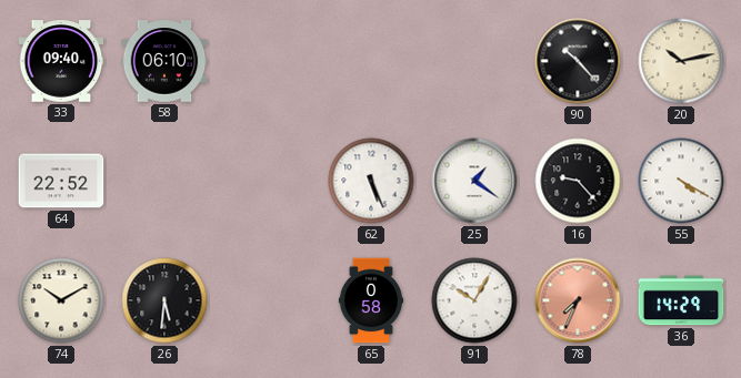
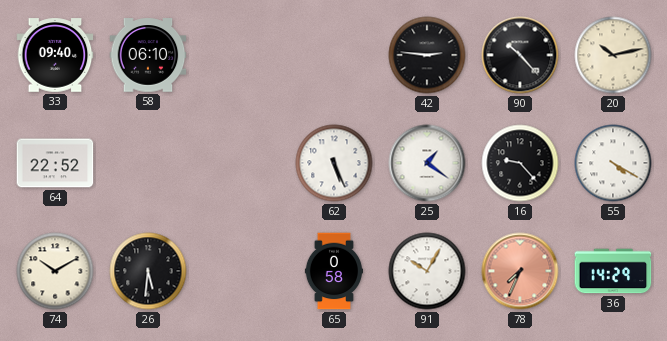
42: none -> 2:46
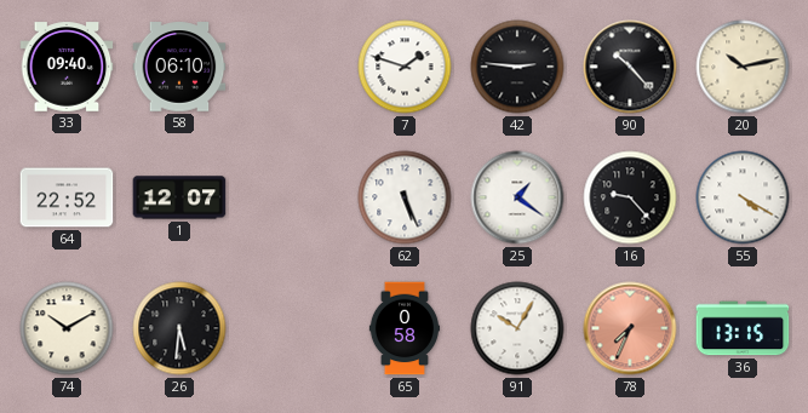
7: none -> 1:48
1: none -> 12:07
36: 14:29 -> 13:15
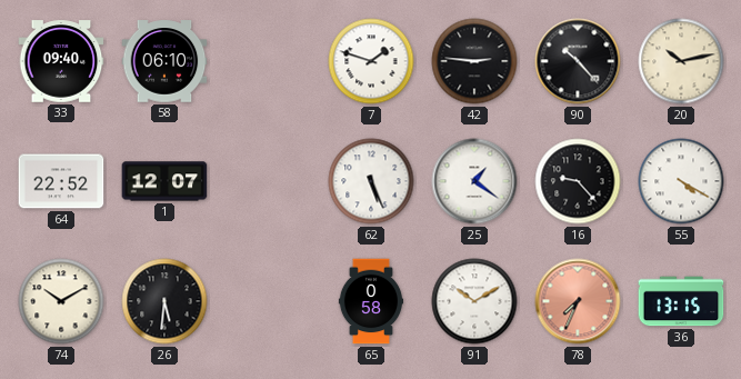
91: 10:05 -> 10:10
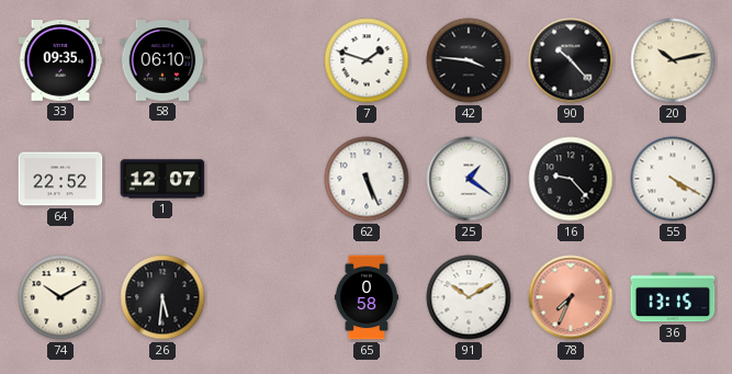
33: 09:40 -> 09:35
42: 2:46 -> 3:46
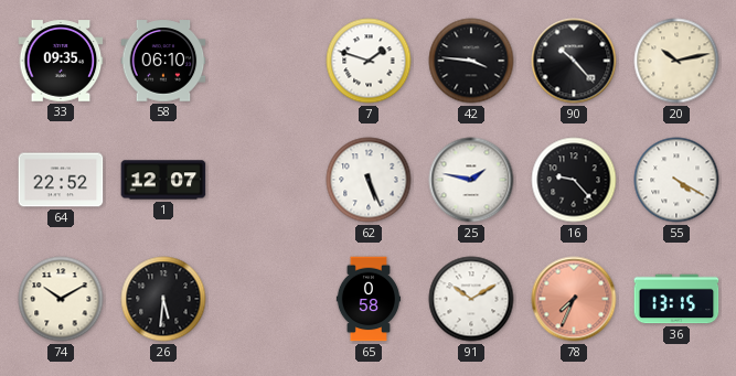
25: 1:21 -> 1:47
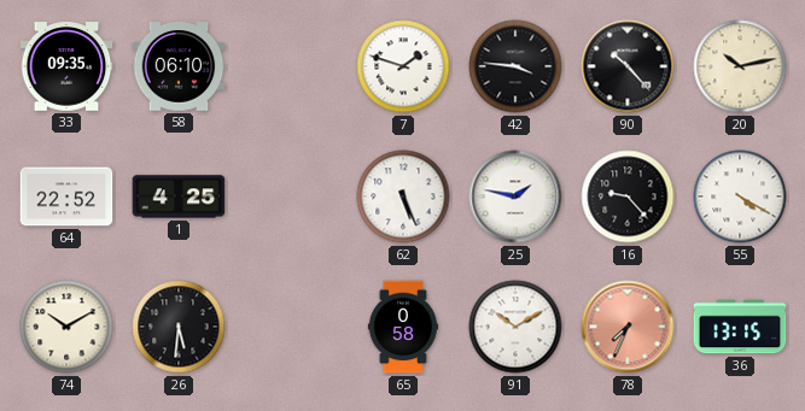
1: 12:07 -> 4:25
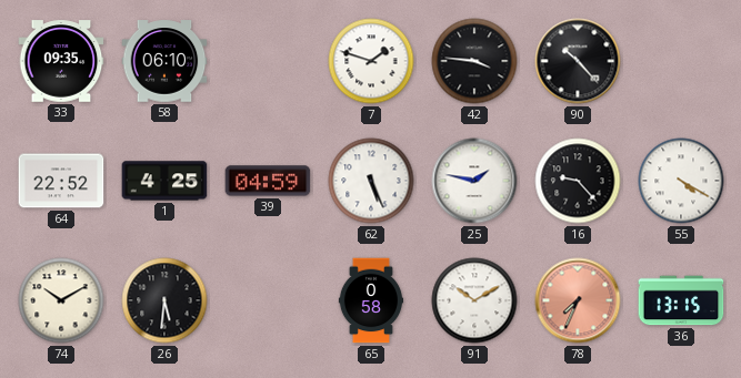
20: 10:13 -> none
39: none -> 04:59
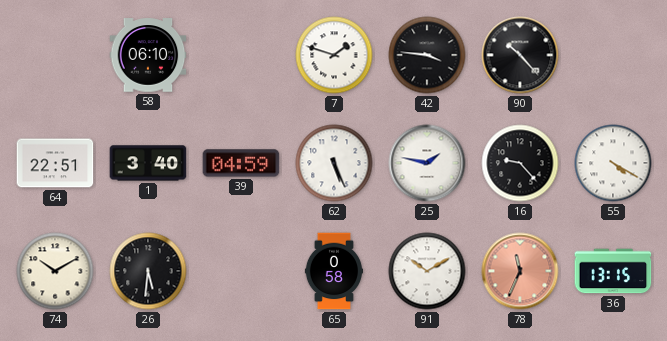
33: 09:35 -> none
64: 22:52 -> 22:51
1: 4:25 -> 3:40
78: 7:34 -> 11:34
